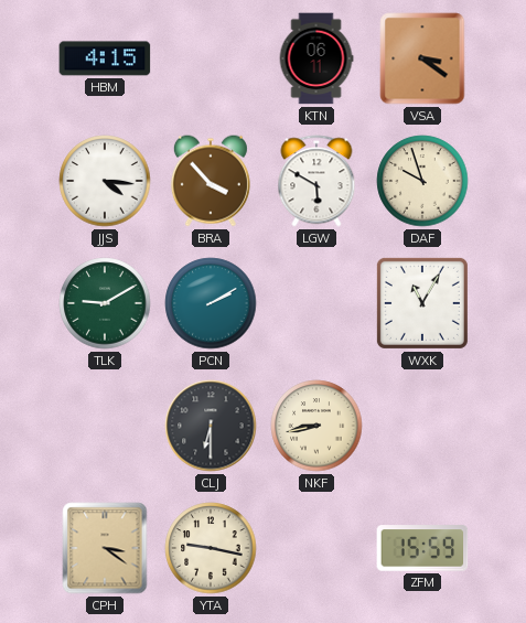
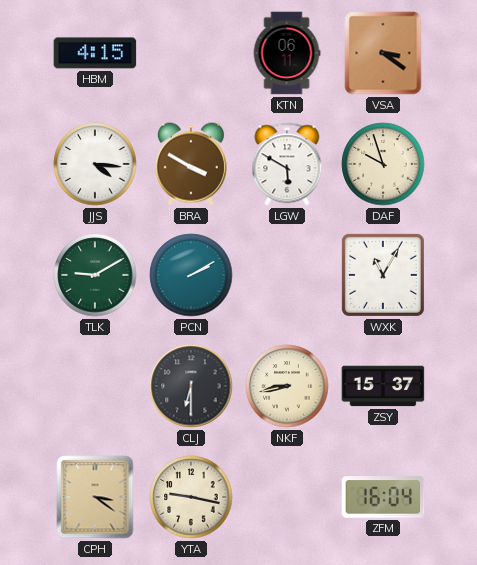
BRA: 3:53 -> 3:50
ZSY: none -> 15:37
ZFM: 15:59 -> 16:04
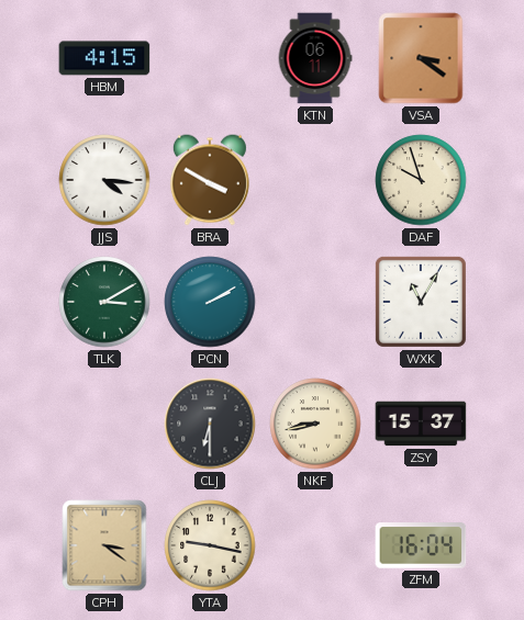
LGW: 5:50 -> none
TLK: 9:10 -> 3:10
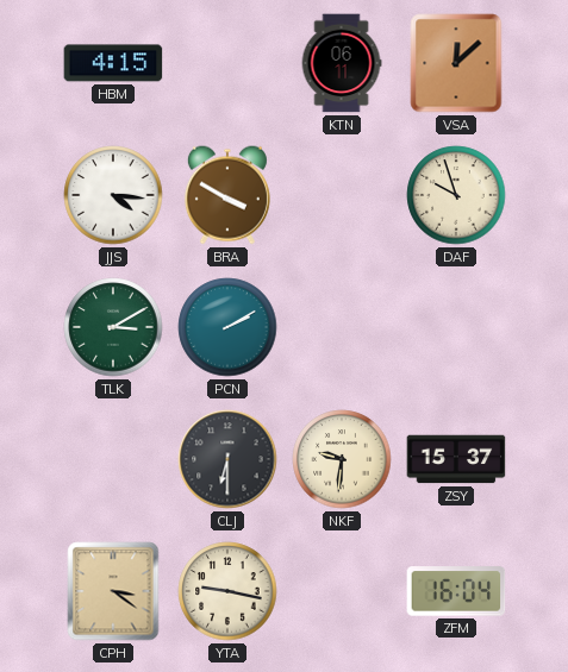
VSA: 3:21 -> 12:08
WXK: 11:05 -> none
NKF: 8:43 -> 9:31
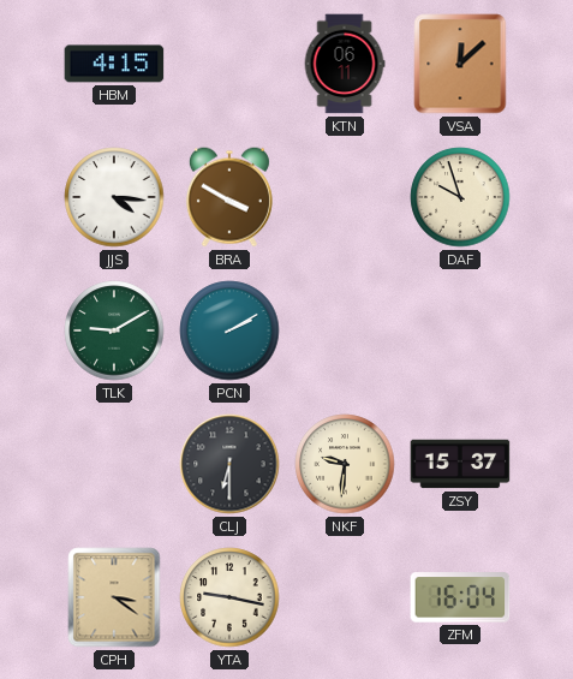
TLK: 3:10 -> 9:10
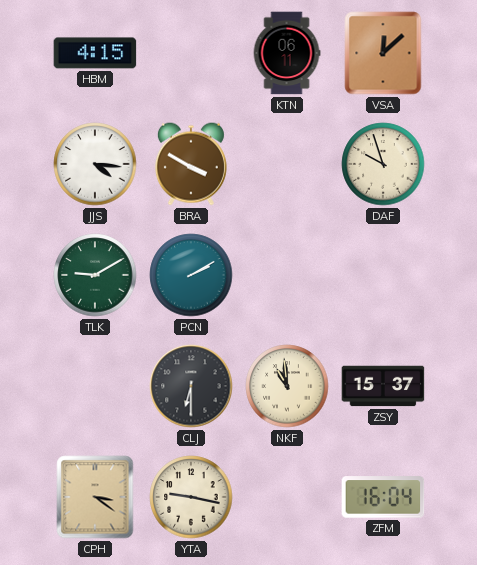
NKF: 9:31 -> 10:59
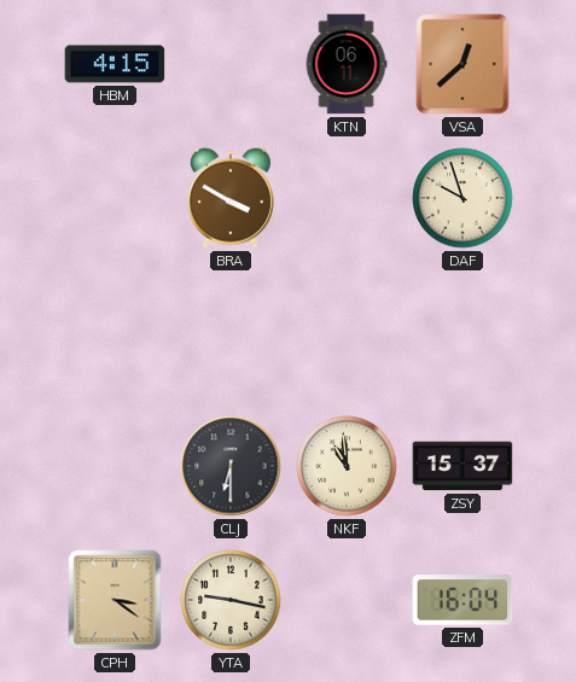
VSA: 12:08 -> 12:38
JJS: 4:16 -> none
TLK: 9:10 -> none
PCN: 2:10 -> none
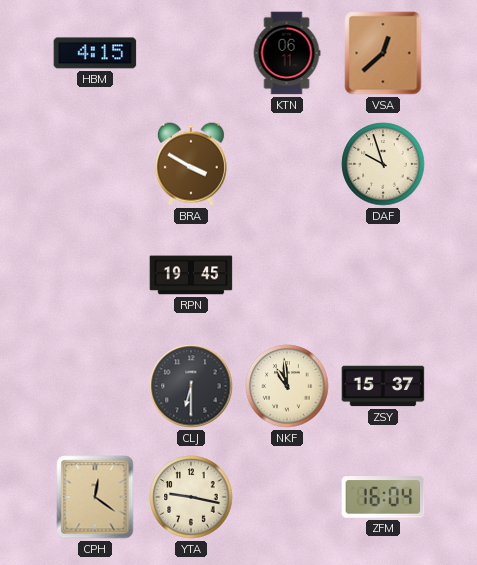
RPN: none -> 19:45
CPH: 3:21 -> 12:21
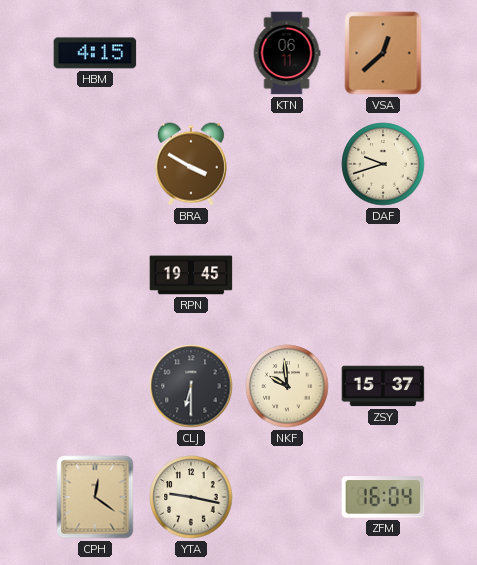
DAF: 9:57 -> 9:42
NKF: 10:59 -> 9:59
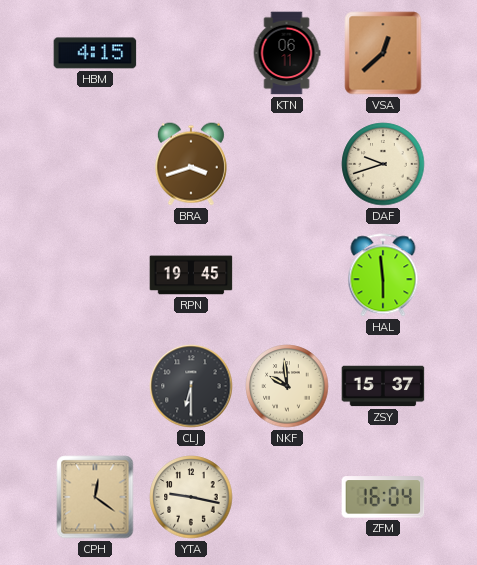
BRA: 3:50 -> 3:42
HAL: none -> 5:59
